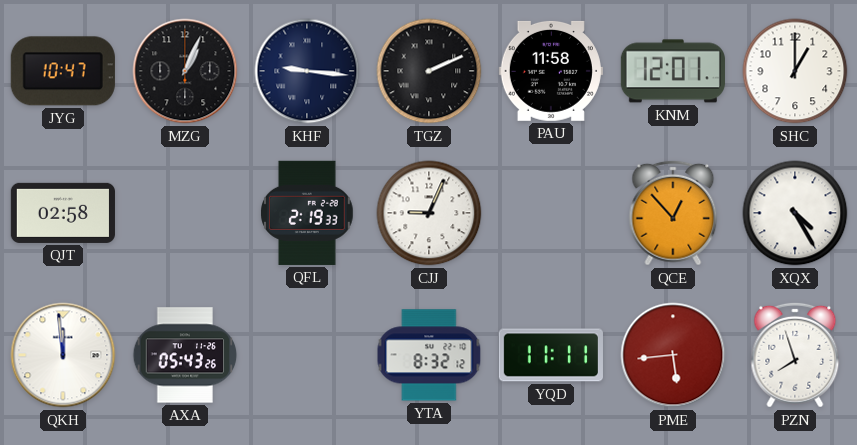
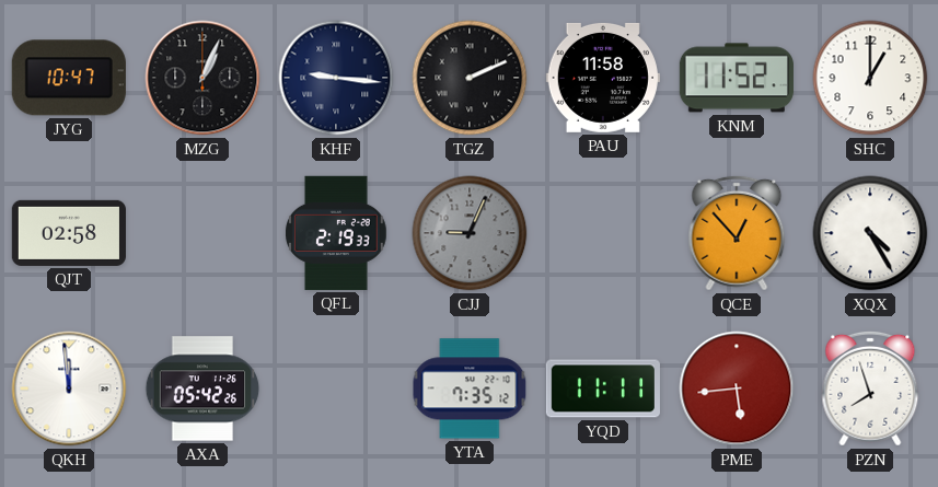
KNM: 12:01 -> 11:52
CJJ dial: white -> grey
AXA: 05:43 -> 05:42
YTA: 8:32 -> 7:35
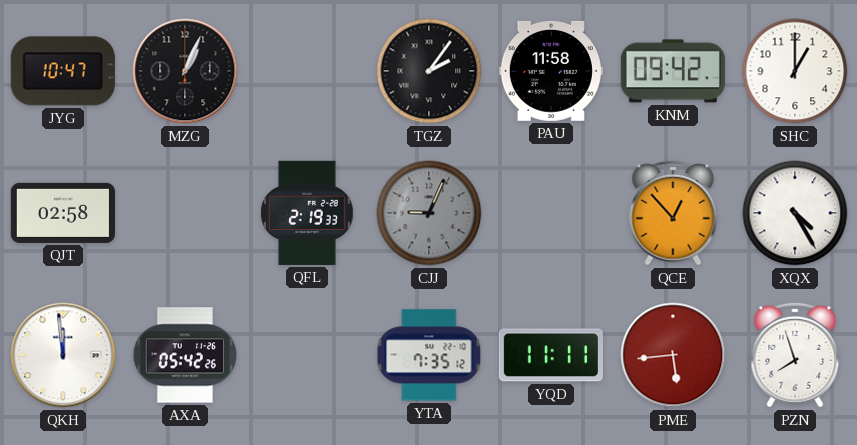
KHF: 9:16 -> none
TGZ: 2:11 -> 2:06
KNM: 11:52 -> 09:42
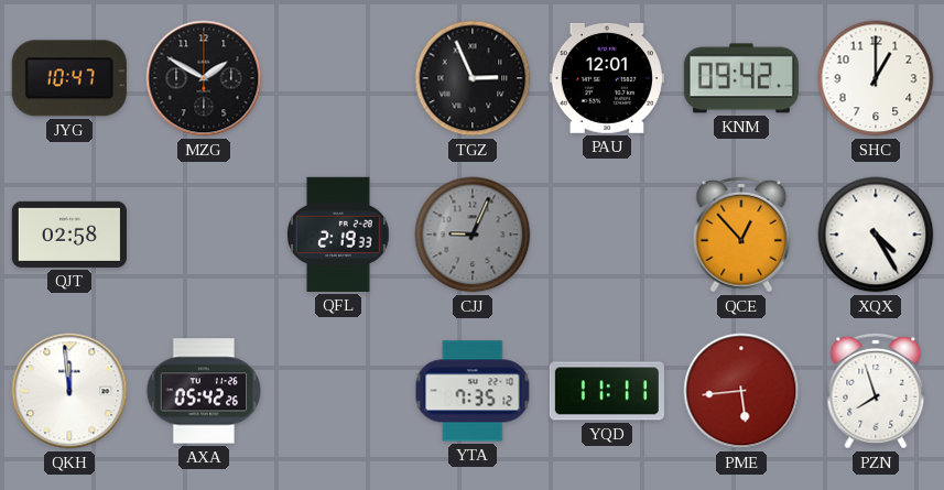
MZG: 1:04 -> 1:50
TGZ: 2:06 -> 2:56
PAU: 11:58 -> 12:01
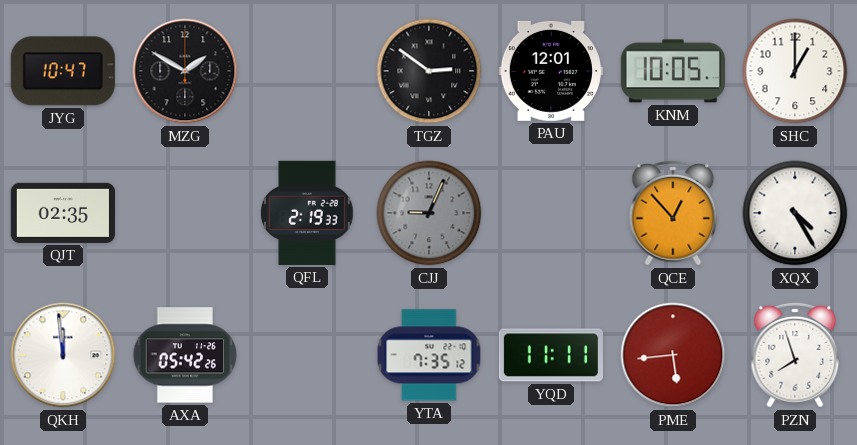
TGZ: 2:56 -> 2:51
KNM: 09:42 -> 10:05
QJT: 02:58 -> 02:35
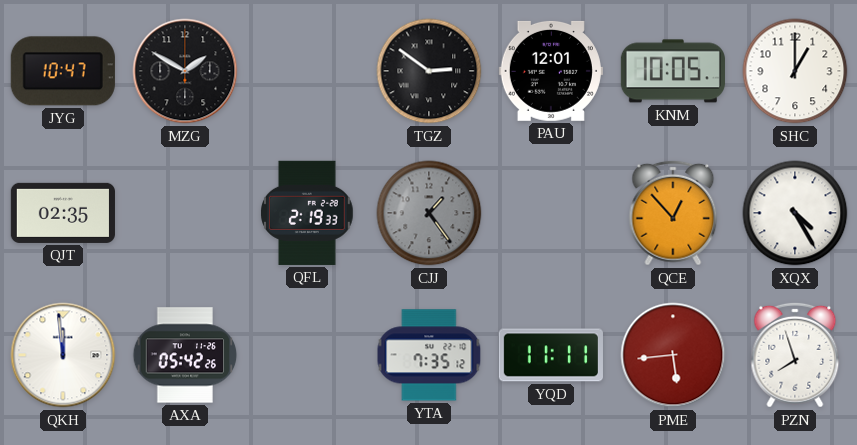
CJJ: 9:04 -> 1:24
